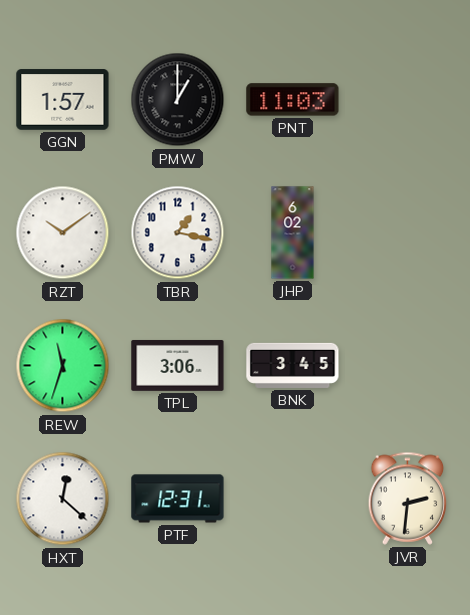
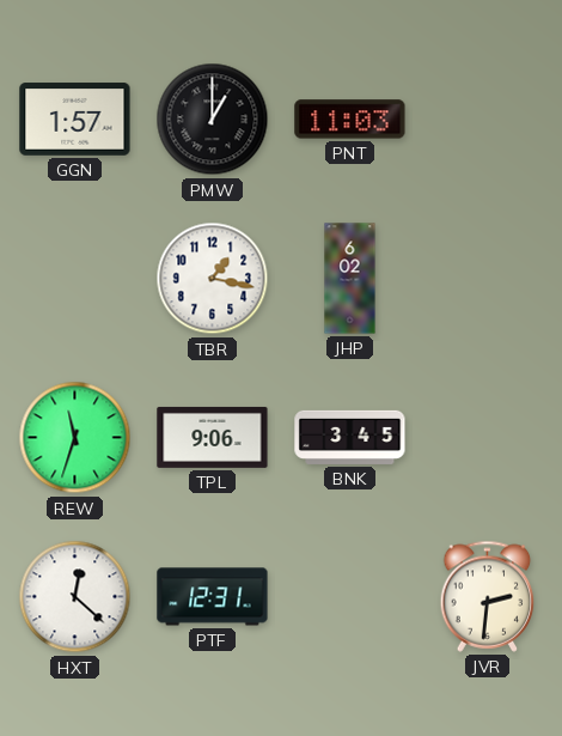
RZT: 10:09 -> none
TPL: 3:06 -> 9:06
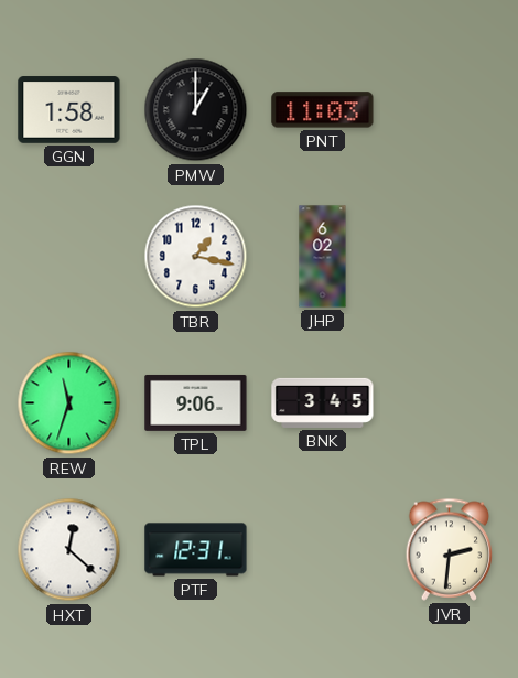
GGN: 1:57 -> 1:58
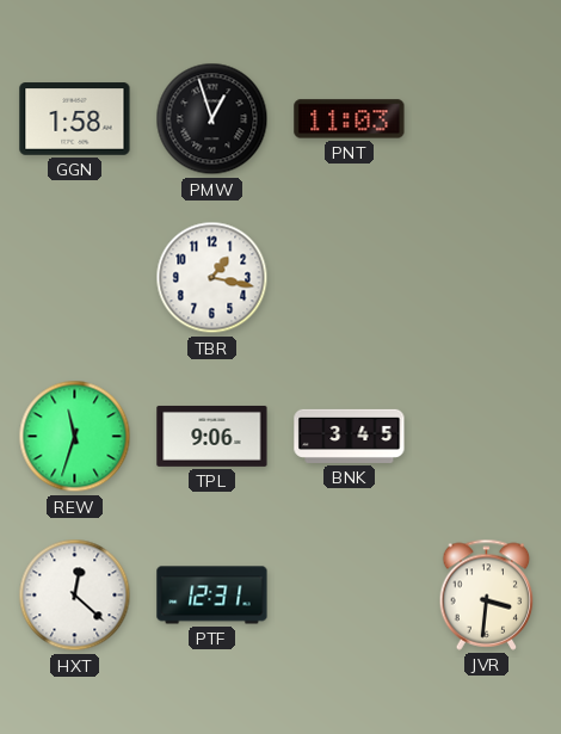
PMW: 1:00 -> 12:57
JHP: 6:02 -> none
JVR: 2:31 -> 3:31
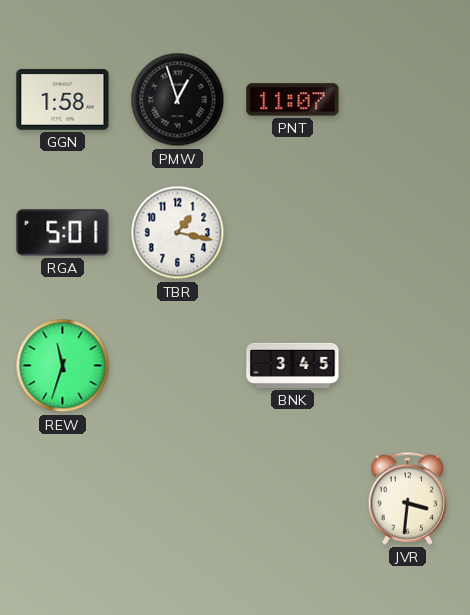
PNT: 11:03 -> 11:07
RGA: none -> 5:01
TPL: 9:06 -> none
HXT: 12:22 -> none
PTF: 12:31 -> none
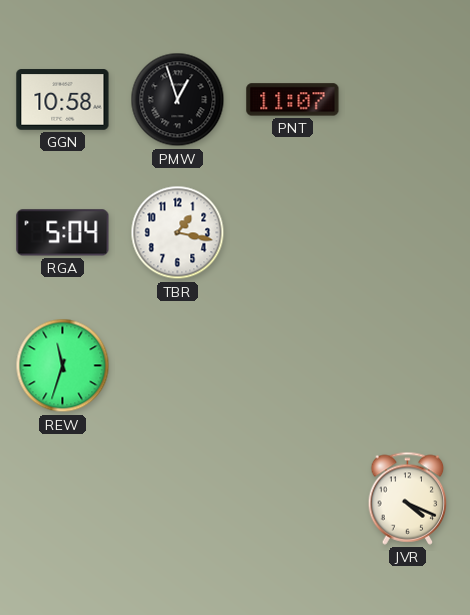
GGN: 1:58 -> 10:58
RGA: 5:01 -> 5:04
BNK: 3:45 -> none
JVR: 3:31 -> 4:19
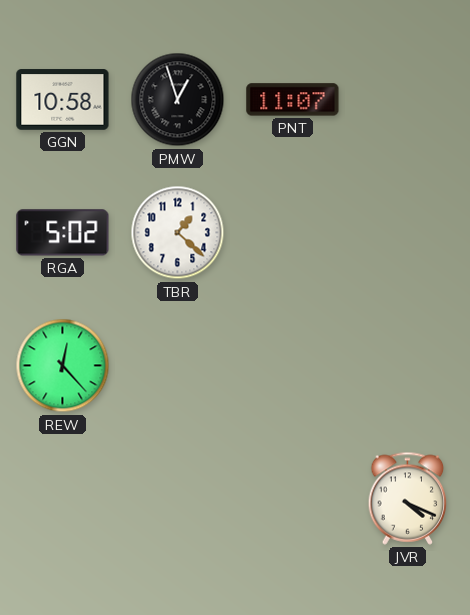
RGA: 5:04 -> 5:02
TBR: 1:17 -> 1:22
REW: 11:33 -> 12:23
